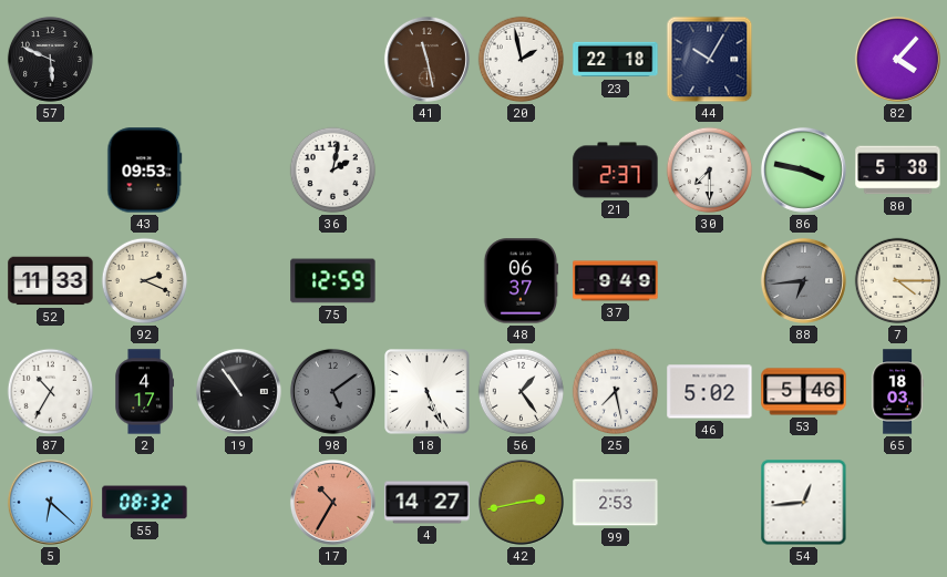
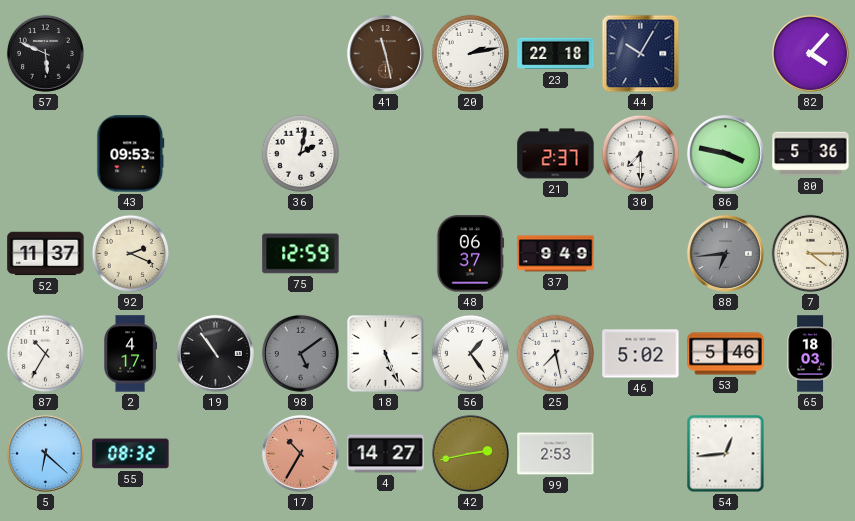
20: 1:58 -> 2:13
80: 5:38 -> 5:36
52: 11:33 -> 11:37
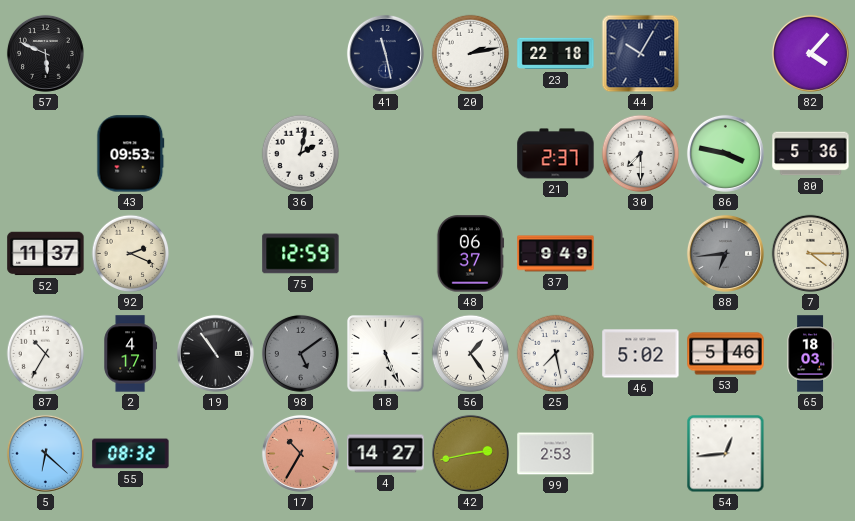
41 dial: brown -> navy
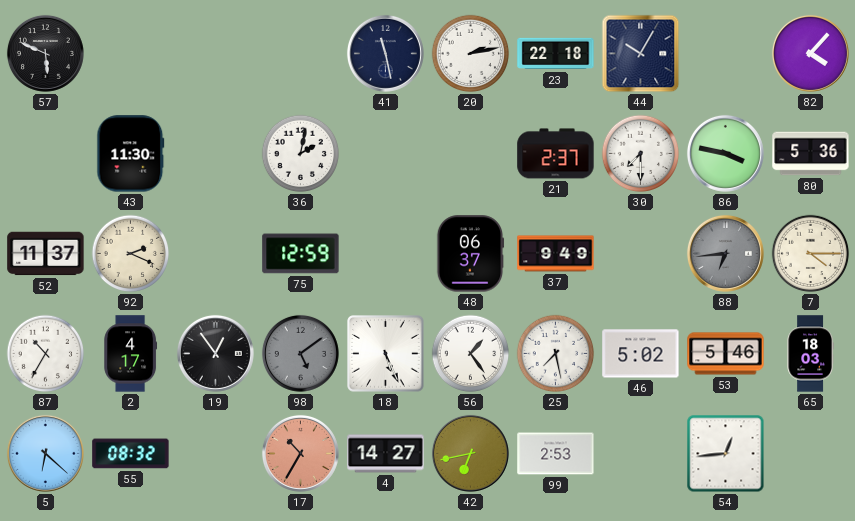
43: 09:53 -> 11:30
19: 10:54 -> 12:54
42: 2:43 -> 6:43
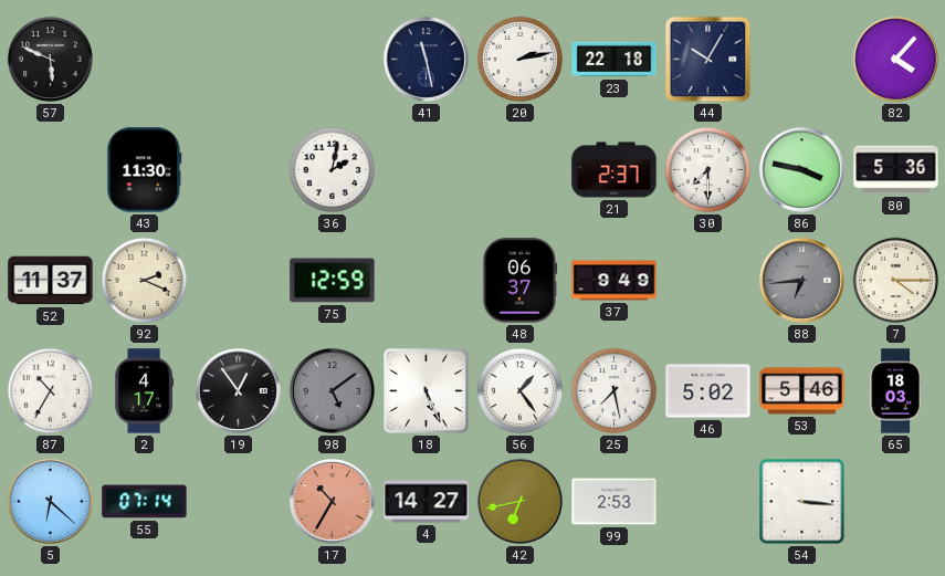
55: 08:32 -> 07:14
54: 12:44 -> 3:16
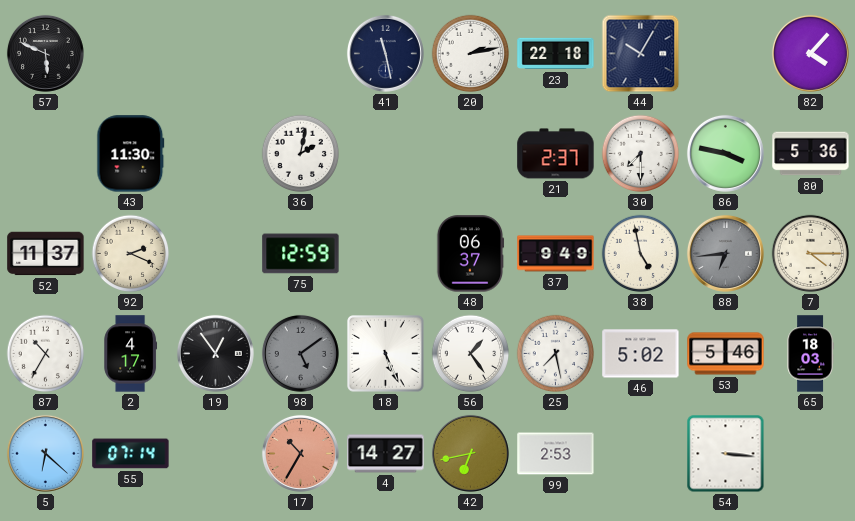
38: none -> 4:58
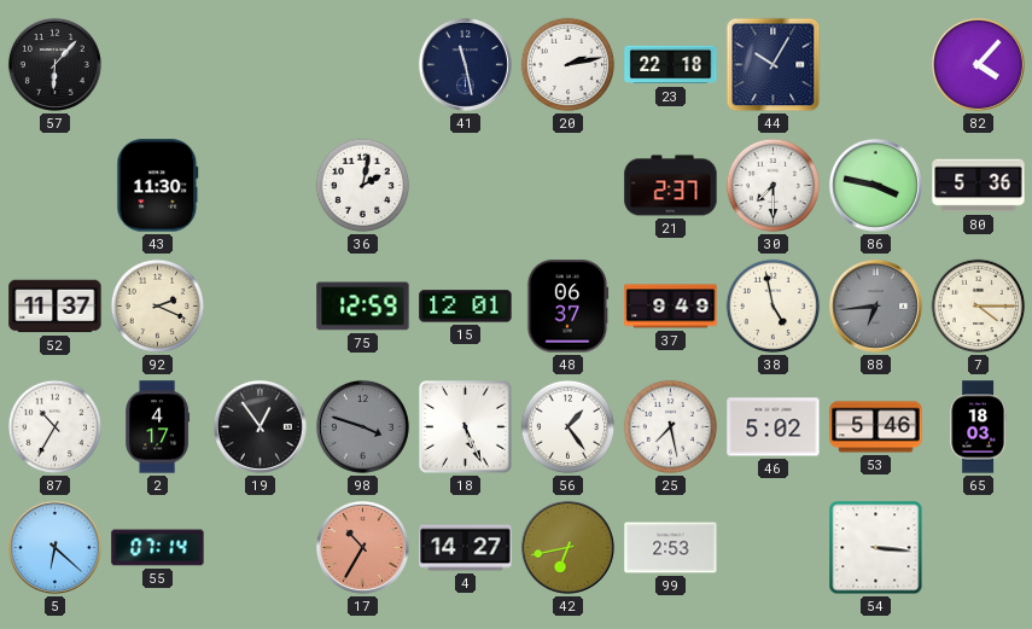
57: 5:49 -> 6:07
15: none -> 12:01
98: 5:09 -> 3:48
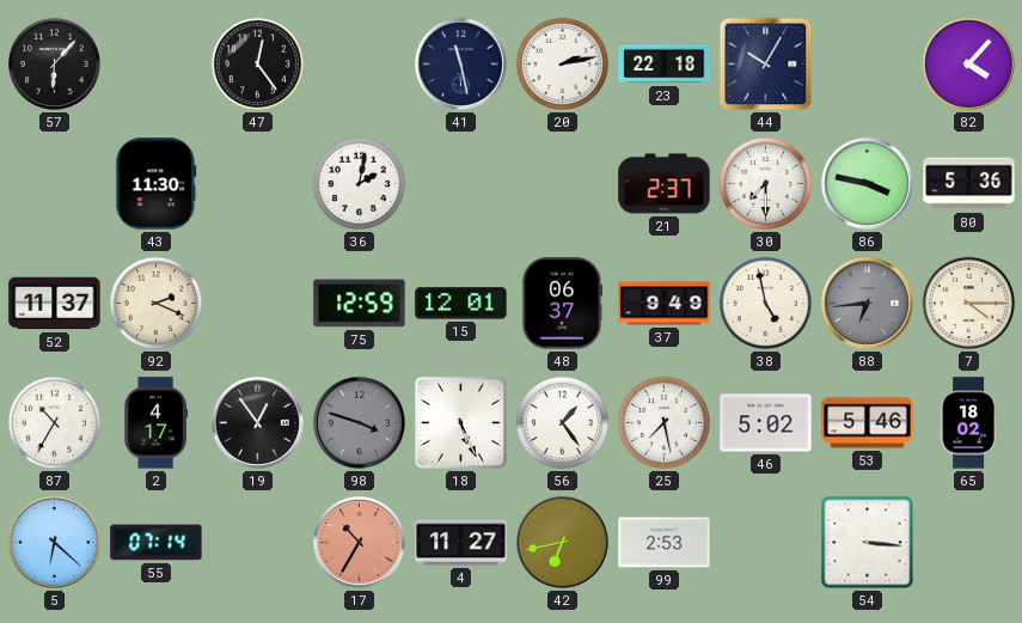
47: none -> 12:24
65: 18:03 -> 18:02
4: 14:27 -> 11:27
